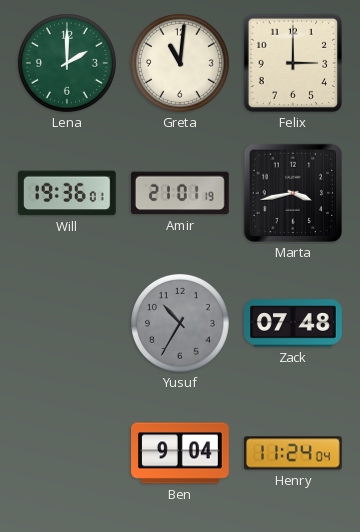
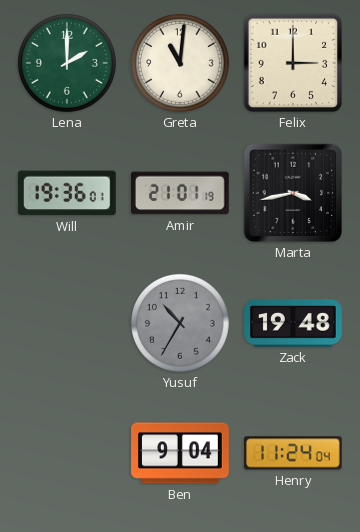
Zack: 07:48 -> 19:48
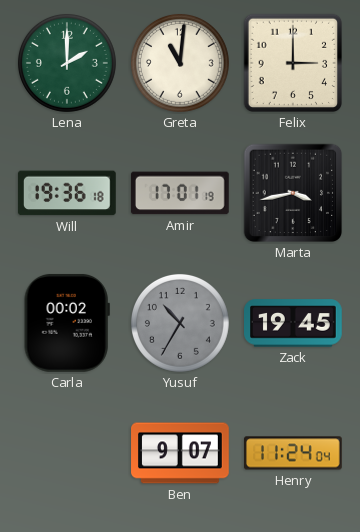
Will: 19:36:01 -> 19:36:18
Amir: 21:01 -> 17:01
Carla: none -> 00:02
Zack: 19:48 -> 19:45
Ben: 9:04 -> 9:07
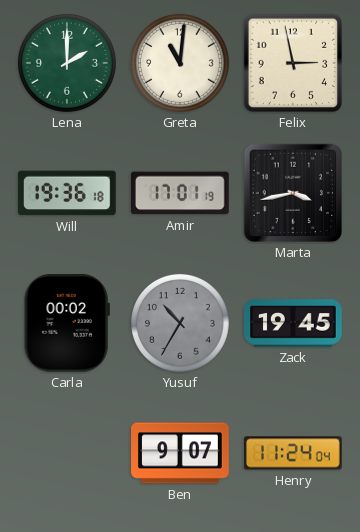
Felix: 3:00 -> 2:58
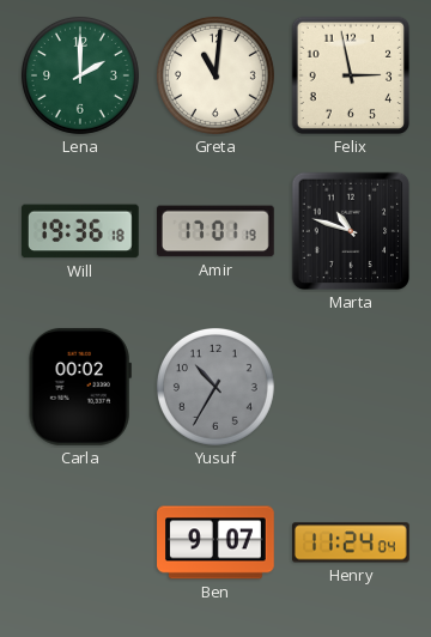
Marta: 3:43 -> 10:48
Zack: 19:45 -> none
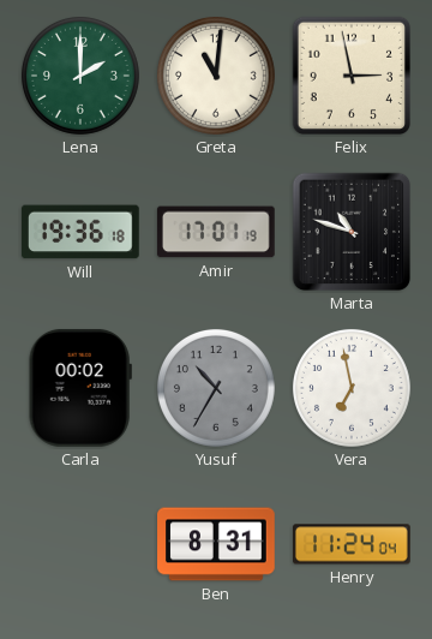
Vera: none -> 6:58
Ben: 9:07 -> 8:31
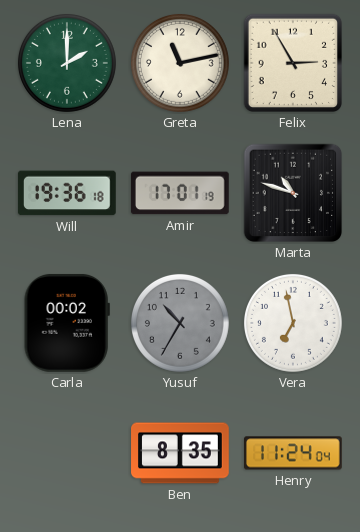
Greta: 11:01 -> 11:13
Felix: 2:58 -> 2:55
Ben: 8:31 -> 8:35
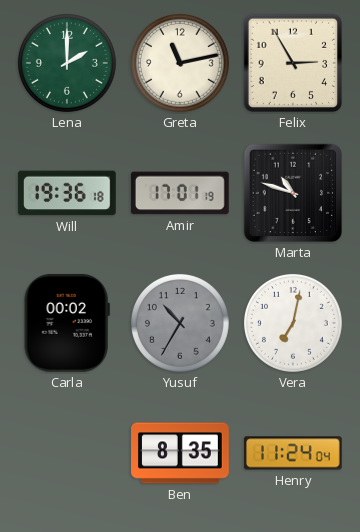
Vera: 6:58 -> 7:02
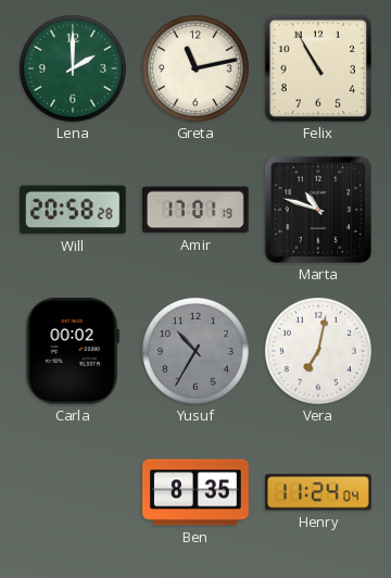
Felix: 2:55 -> 10:55
Will: 19:36 -> 20:58
